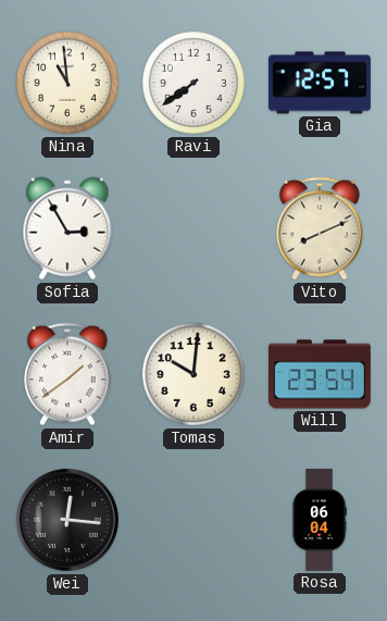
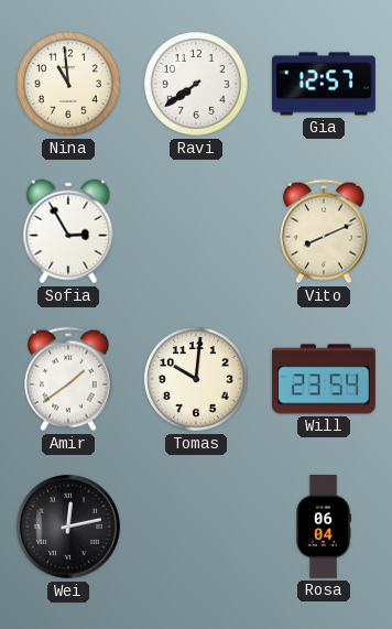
Wei: 12:16 -> 12:13
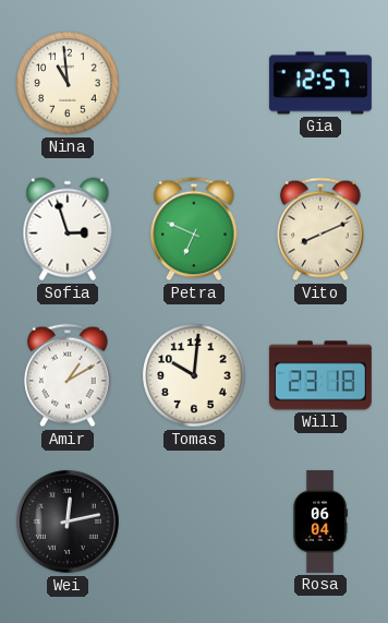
Ravi: 7:39 -> none
Sofia: 2:55 -> 2:57
Petra: none -> 6:49
Amir: 1:39 -> 1:10
Will: 23:54 -> 23:18
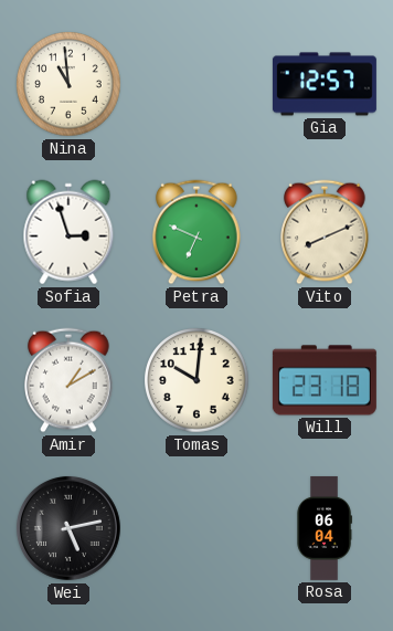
Wei: 12:13 -> 5:13
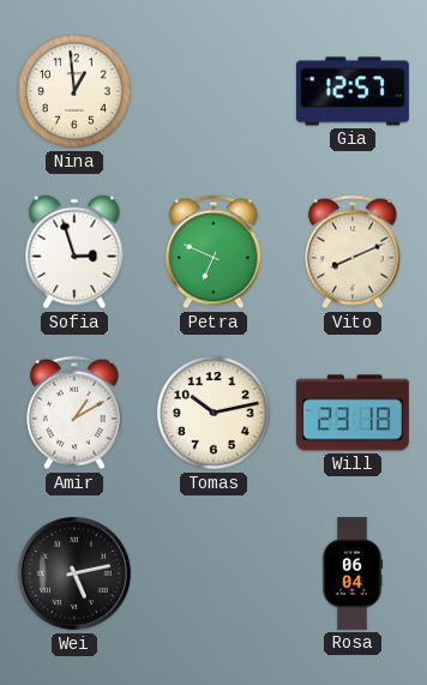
Nina: 10:59 -> 12:59
Tomas: 10:01 -> 10:13
